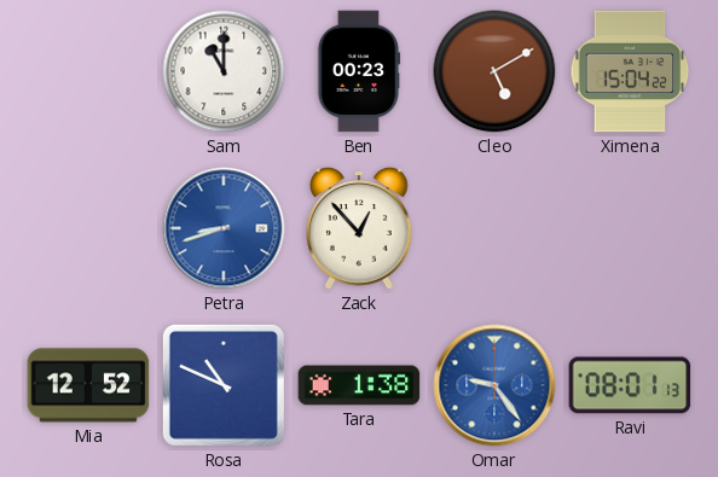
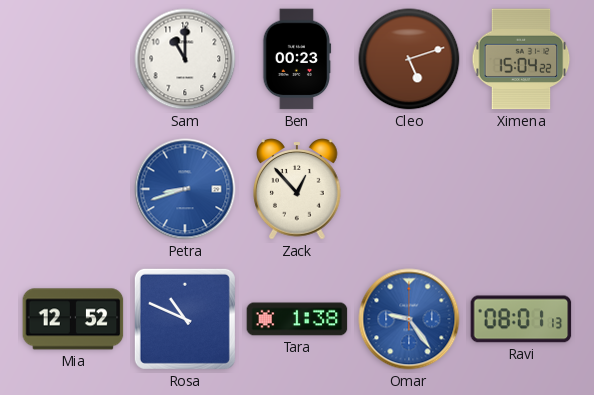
Cleo: 5:10 -> 5:12
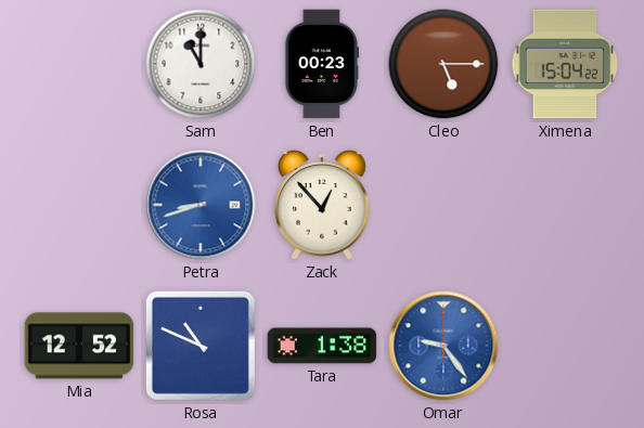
Cleo: 5:12 -> 5:15
Ravi: 08:01 -> none
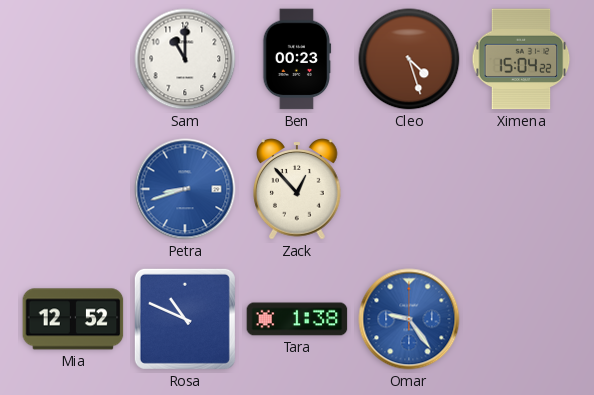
Cleo: 5:15 -> 4:27
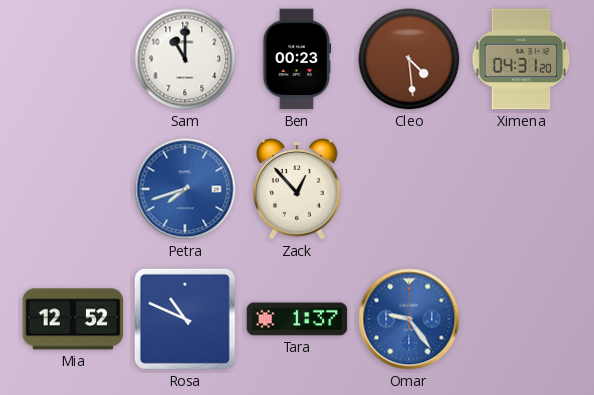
Cleo: 4:27 -> 4:29
Ximena: 15:04 -> 04:31
Petra: 8:42 -> 7:42
Tara: 1:38 -> 1:37
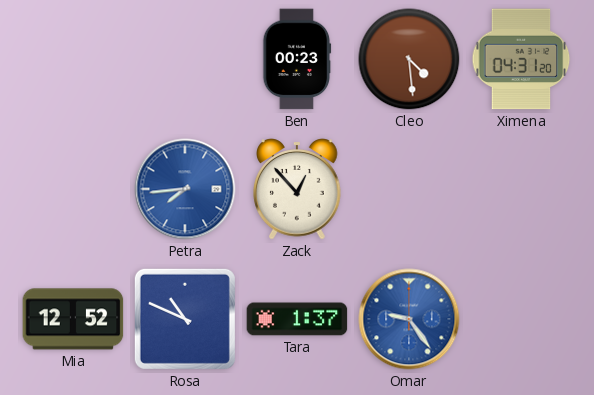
Sam: 11:00 -> none
Petra: 7:42 -> 7:44
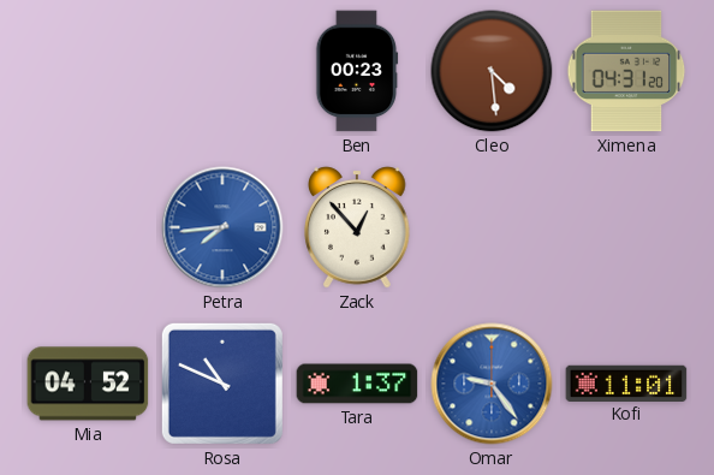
Mia: 12:52 -> 04:52
Kofi: none -> 11:01
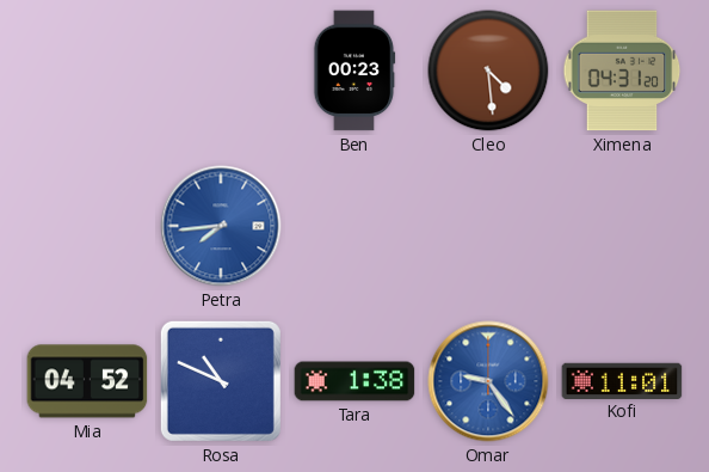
Zack: 12:53 -> none
Tara: 1:37 -> 1:38
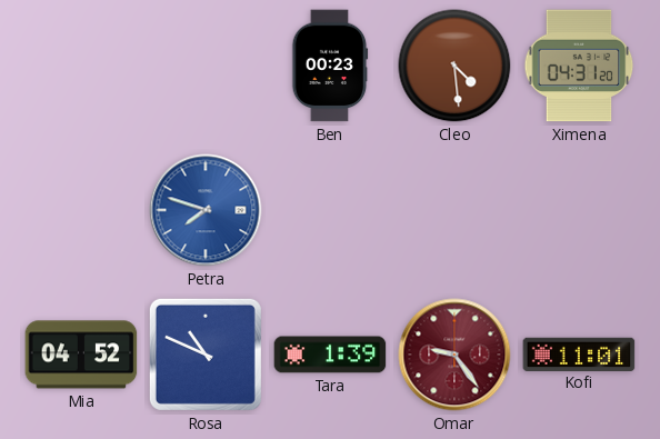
Petra: 7:44 -> 7:48
Tara: 1:38 -> 1:39
Omar dial: blue -> burgundy
